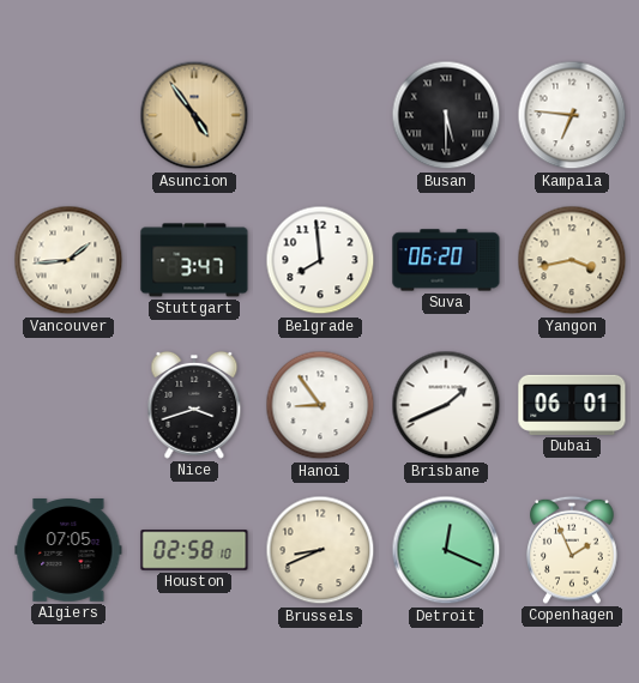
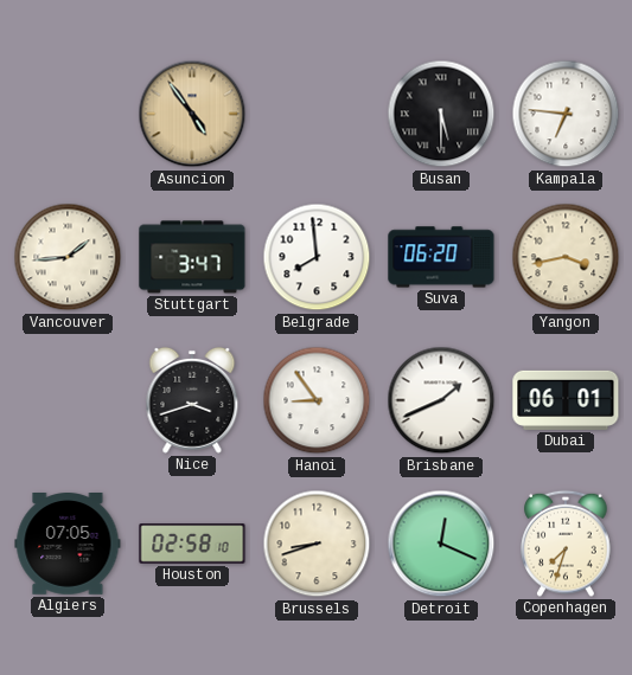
Brussels: 8:41 -> 8:42
Copenhagen: 1:56 -> 7:33
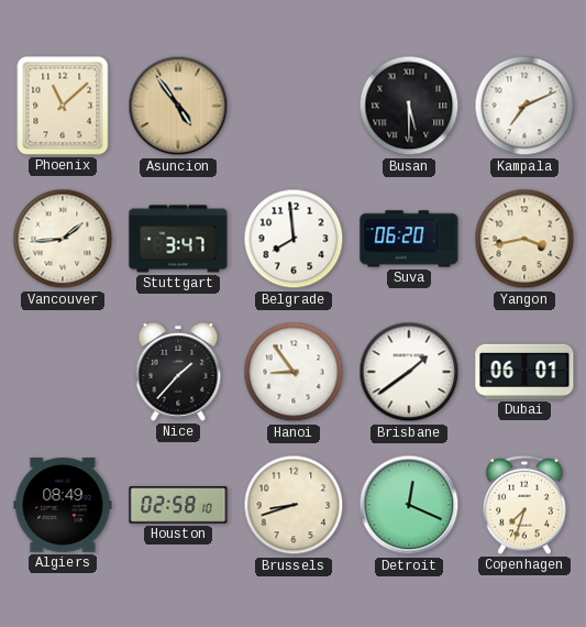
Phoenix: none -> 11:08
Kampala: 6:46 -> 7:11
Nice: 3:42 -> 1:37
Brisbane: 1:41 -> 1:39
Algiers: 07:05 -> 08:49
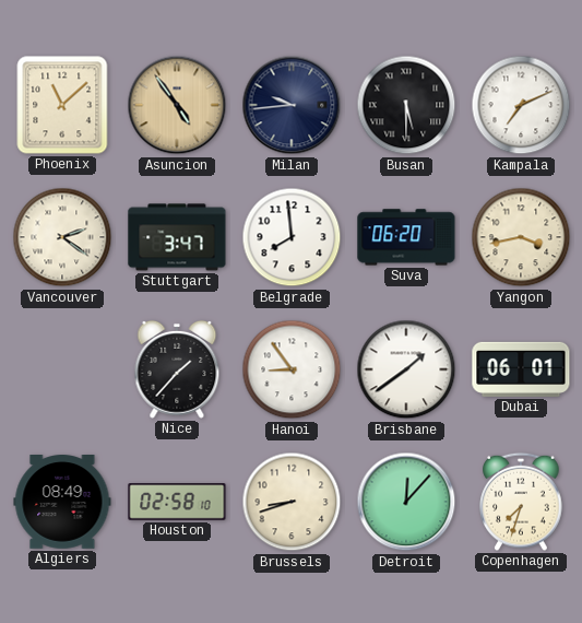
Milan: none -> 9:44
Vancouver: 1:44 -> 2:21
Detroit: 12:19 -> 12:07
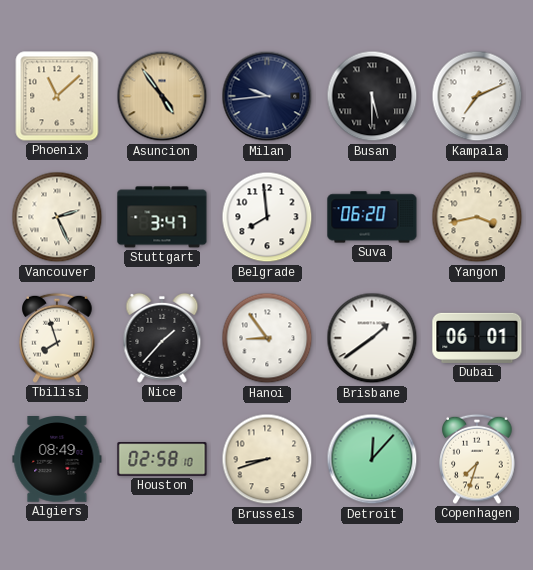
Vancouver: 2:21 -> 2:26
Tbilisi: none -> 7:57
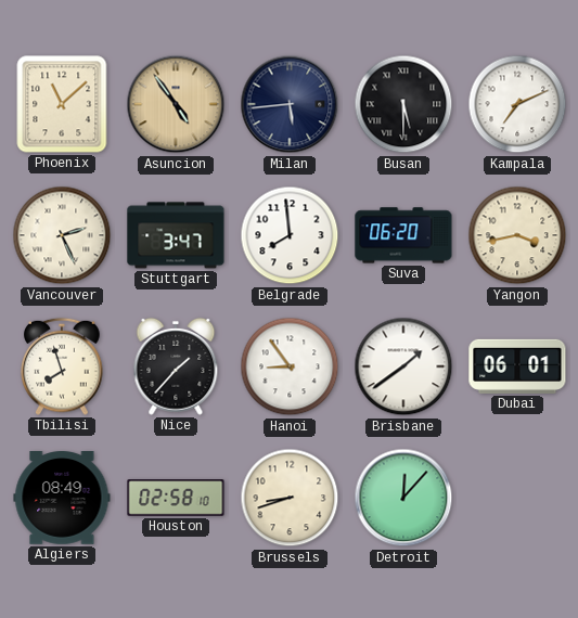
Milan: 9:44 -> 5:44
Copenhagen: 7:33 -> none
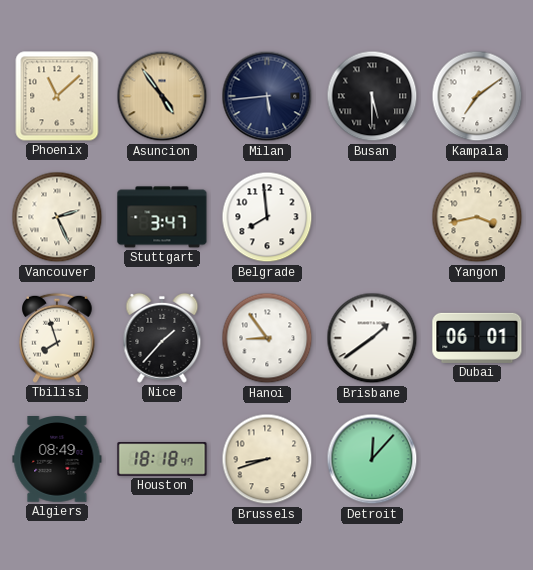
Kampala: 7:11 -> 7:09
Suva: 06:20 -> none
Houston: 02:58 -> 18:18
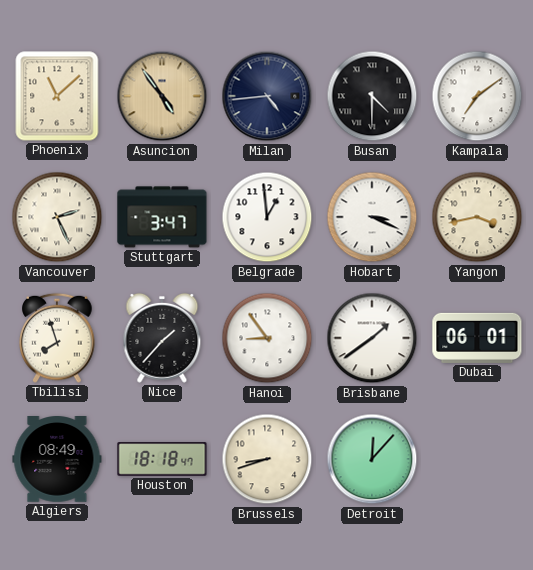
Milan: 5:44 -> 4:44
Busan: 5:30 -> 4:30
Belgrade: 7:59 -> 12:59
Hobart: none -> 3:19
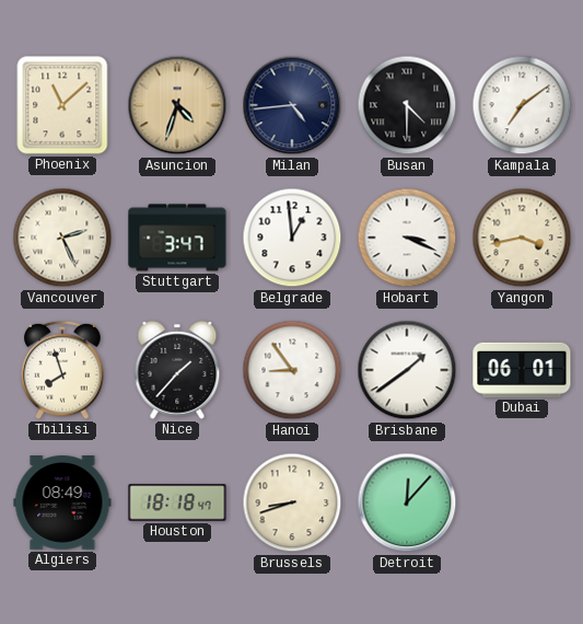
Asuncion: 4:54 -> 4:33
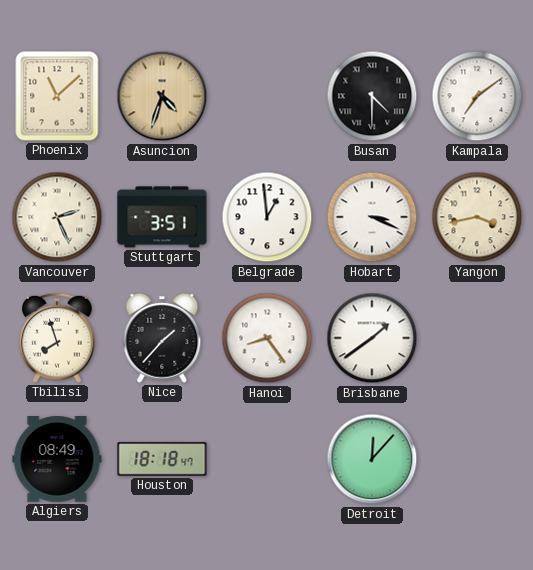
Milan: 4:44 -> none
Stuttgart: 3:47 -> 3:51
Hanoi: 8:54 -> 8:24
Dubai: 06:01 -> none
Brussels: 8:42 -> none
